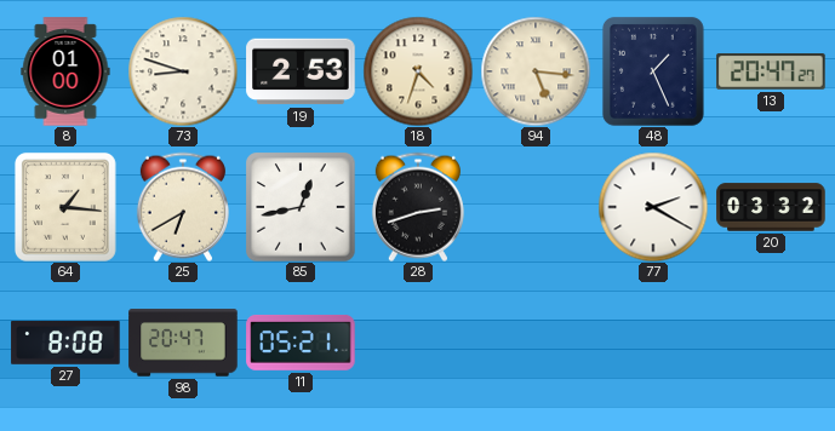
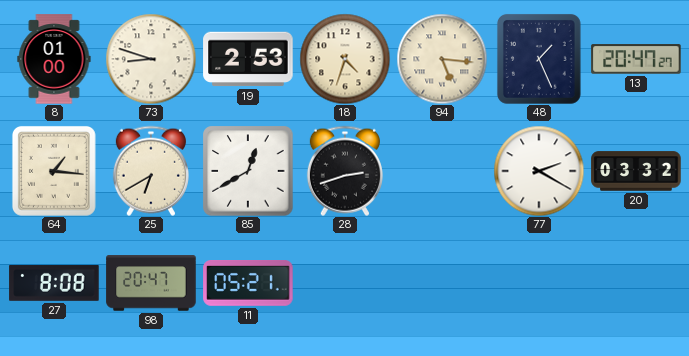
85: 12:43 -> 12:40
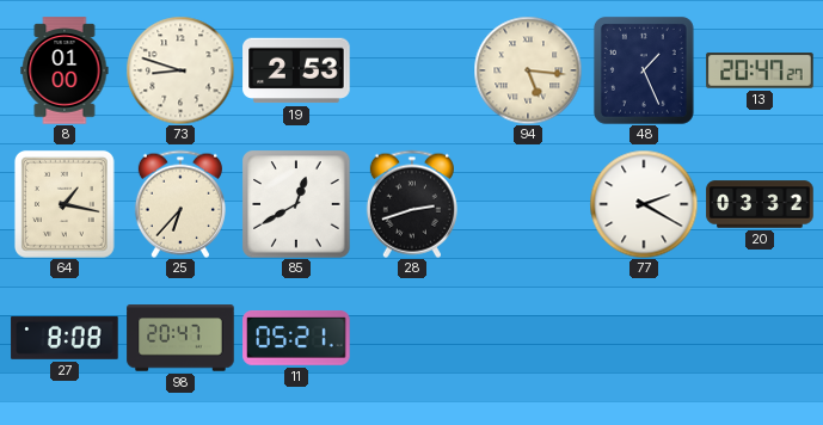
18: 4:33 -> none
64: 1:16 -> 1:17
25: 6:40 -> 6:37
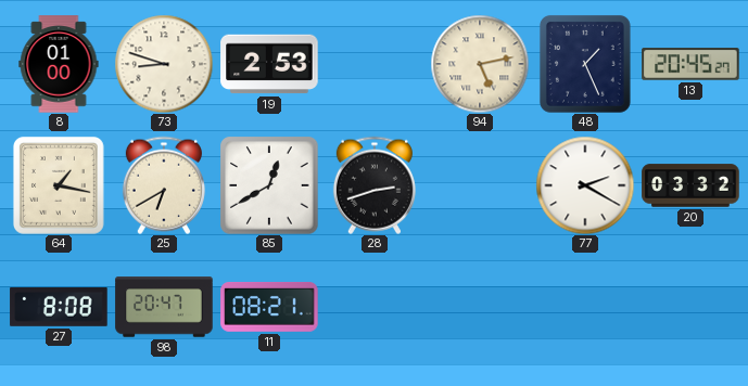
94: 5:16 -> 5:13
13: 20:47 -> 20:45
25: 6:37 -> 6:40
11: 05:21 -> 08:21
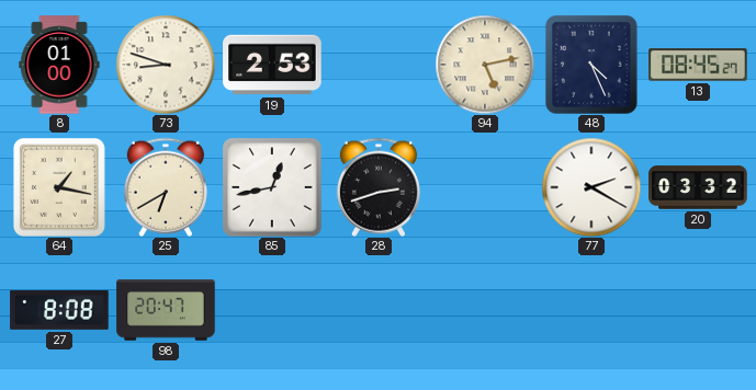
48: 1:26 -> 4:26
13: 20:45 -> 08:45
85: 12:40 -> 12:43
11: 08:21 -> none
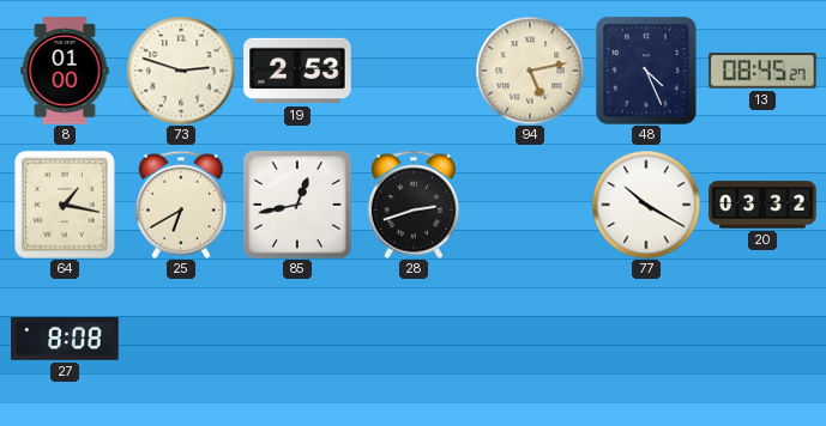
73: 8:48 -> 2:48
77: 2:20 -> 10:20
98: 20:47 -> none
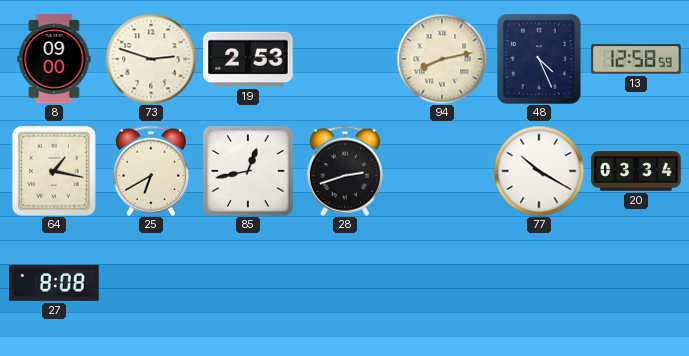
8: 01:00 -> 09:00
94: 5:13 -> 8:13
13: 08:45 -> 12:58
20: 03:32 -> 03:34
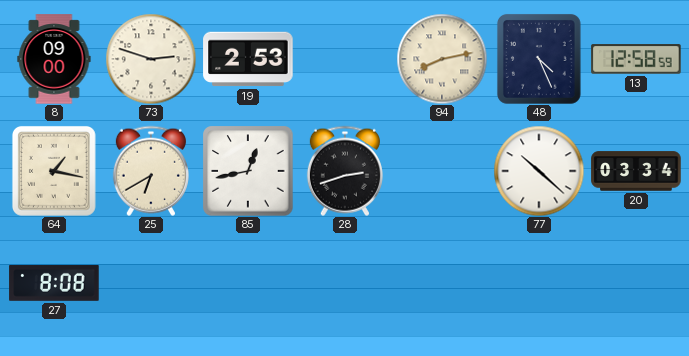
77: 10:20 -> 10:22
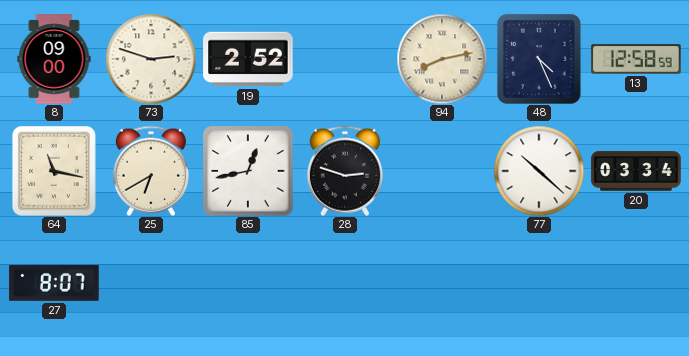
19: 2:53 -> 2:52
64: 1:17 -> 11:17
28: 2:42 -> 2:48
27: 8:08 -> 8:07
